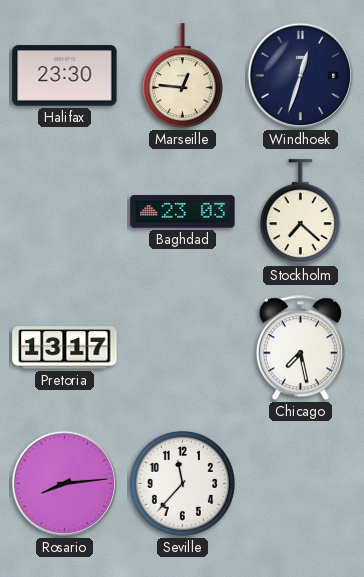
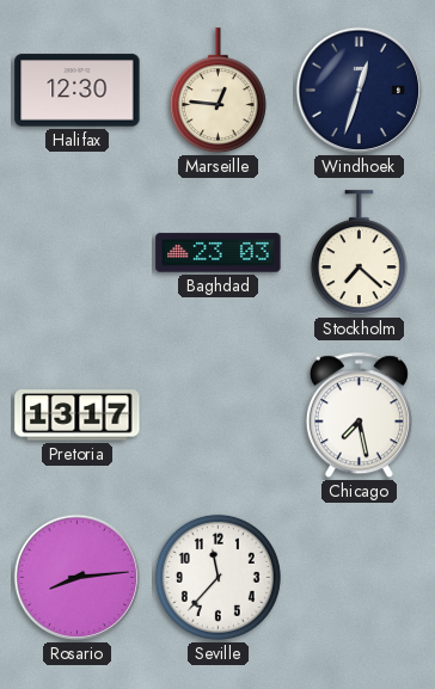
Halifax: 23:30 -> 12:30
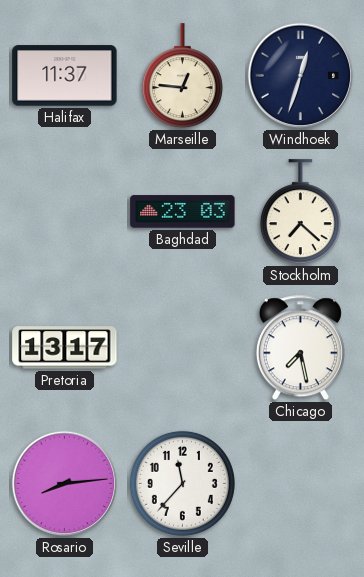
Halifax: 12:30 -> 11:37
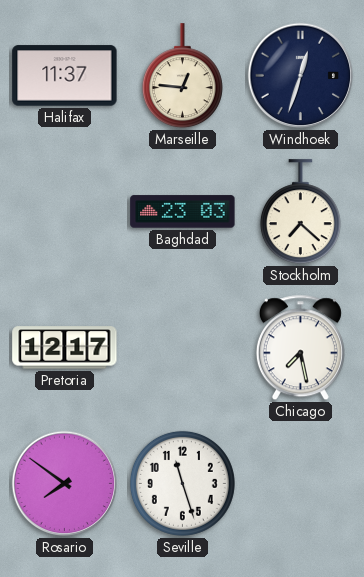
Pretoria: 13:17 -> 12:17
Rosario: 8:14 -> 7:51
Seville: 11:37 -> 11:27
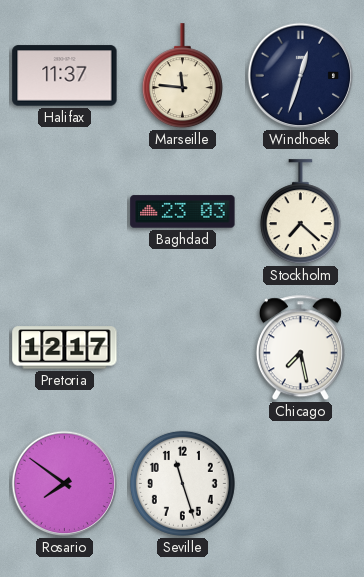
Marseille: 12:46 -> 11:46
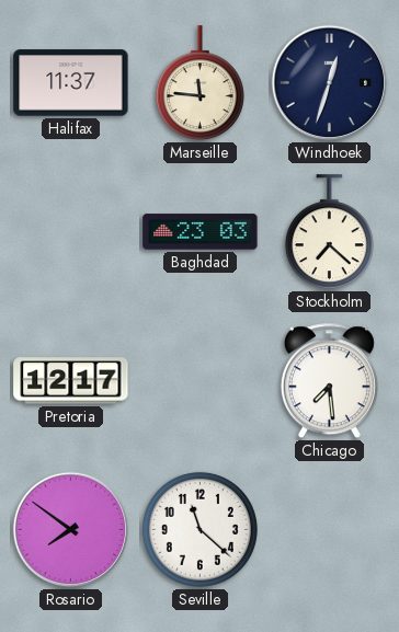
Chicago: 7:28 -> 7:29
Seville: 11:27 -> 11:22
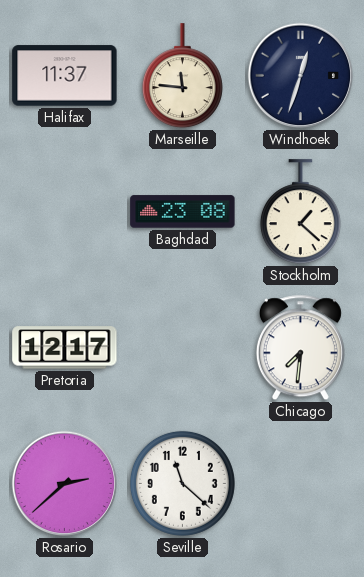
Baghdad: 23:03 -> 23:08
Stockholm: 7:22 -> 1:22
Chicago: 7:29 -> 7:31
Rosario: 7:51 -> 2:38
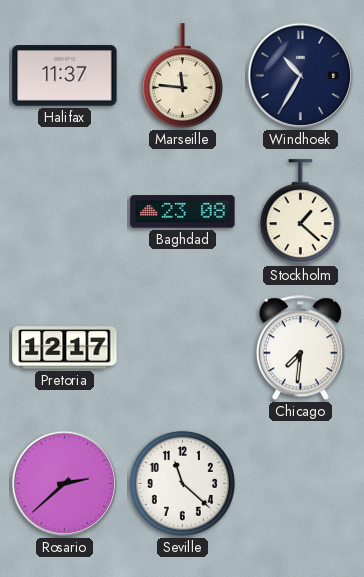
Windhoek: 12:33 -> 10:35
